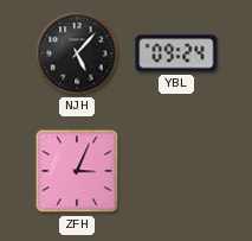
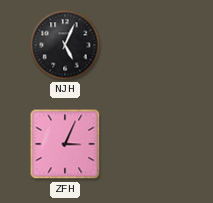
NJH: 5:07 -> 5:04
YBL: 09:24 -> none
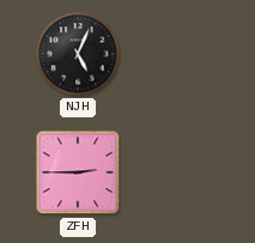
ZFH: 3:04 -> 2:45
